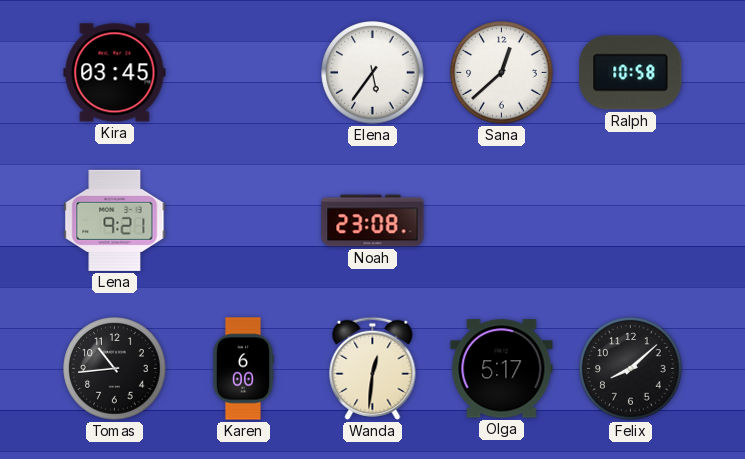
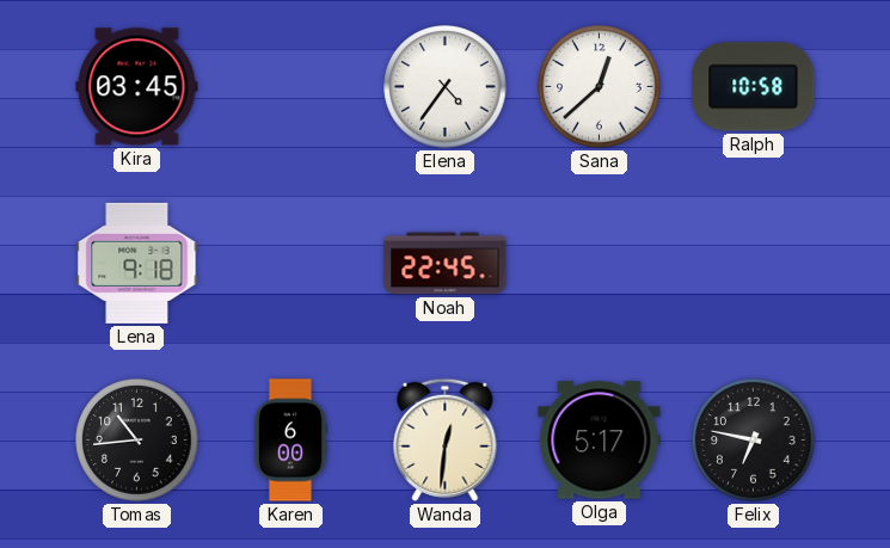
Elena: 5:36 -> 4:36
Lena: 9:21 -> 9:18
Noah: 23:08 -> 22:45
Felix: 8:08 -> 6:47
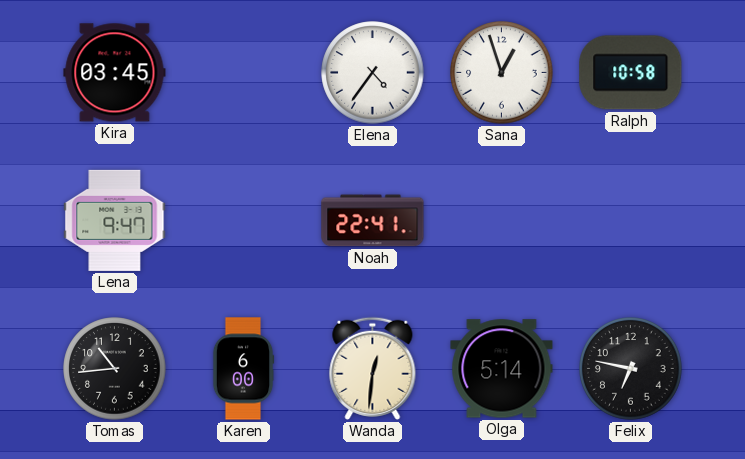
Sana: 12:38 -> 12:57
Lena: 9:18 -> 9:47
Noah: 22:45 -> 22:41
Olga: 5:17 -> 5:14
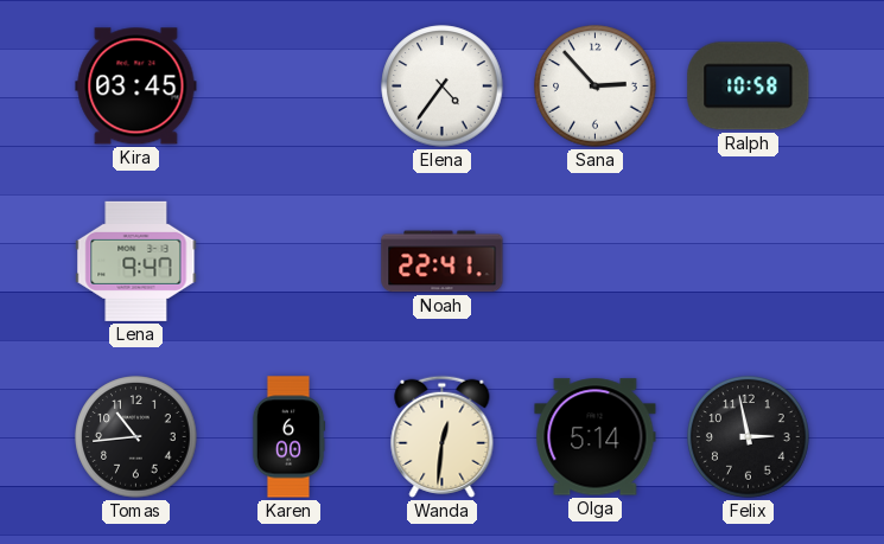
Sana: 12:57 -> 2:53
Felix: 6:47 -> 2:58
